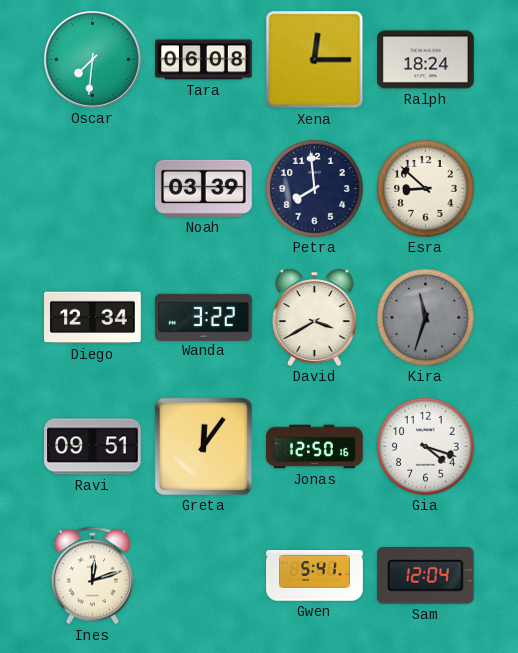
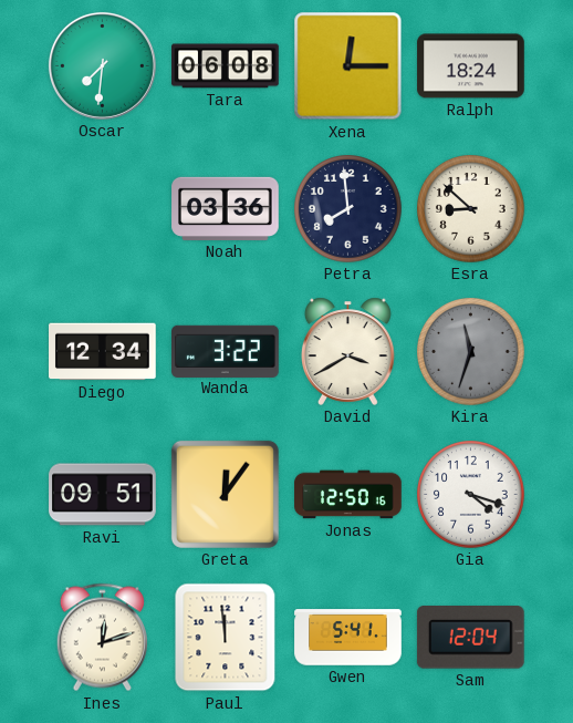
Noah: 03:39 -> 03:36
Paul: none -> 11:59
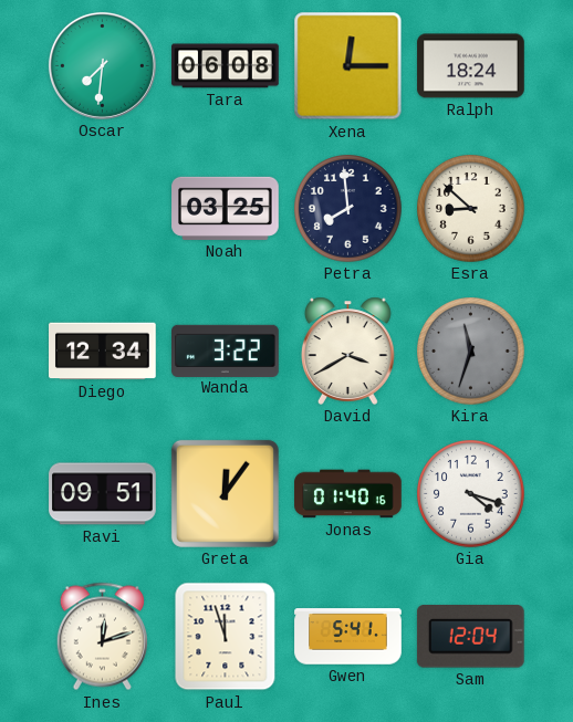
Noah: 03:36 -> 03:25
Jonas: 12:50 -> 01:40
Paul: 11:59 -> 11:57
